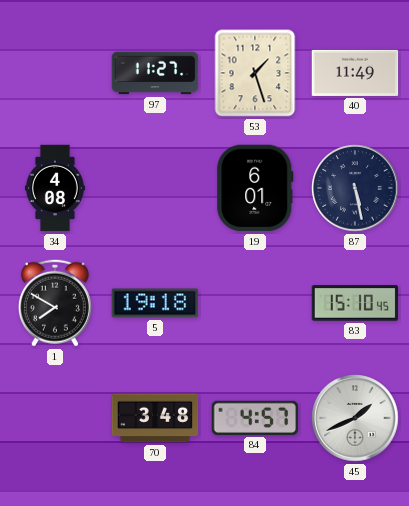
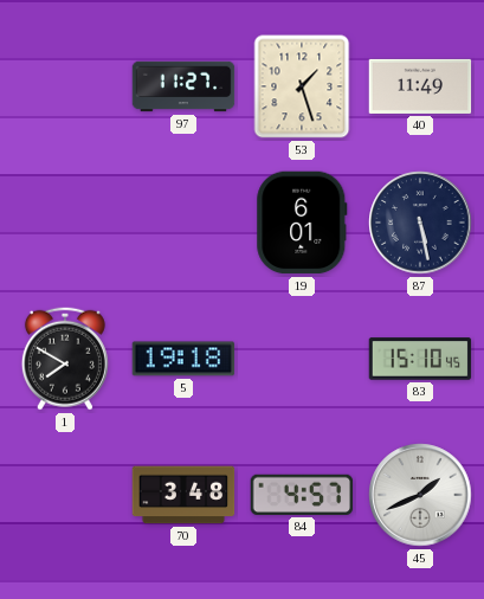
34: 4:08 -> none
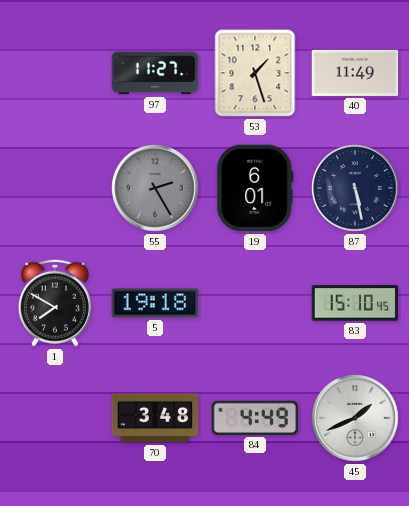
55: none -> 2:25
84: 4:57 -> 4:49
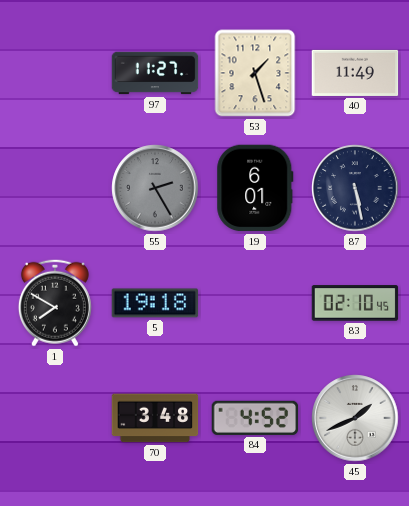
83: 15:10 -> 02:10
84: 4:49 -> 4:52
